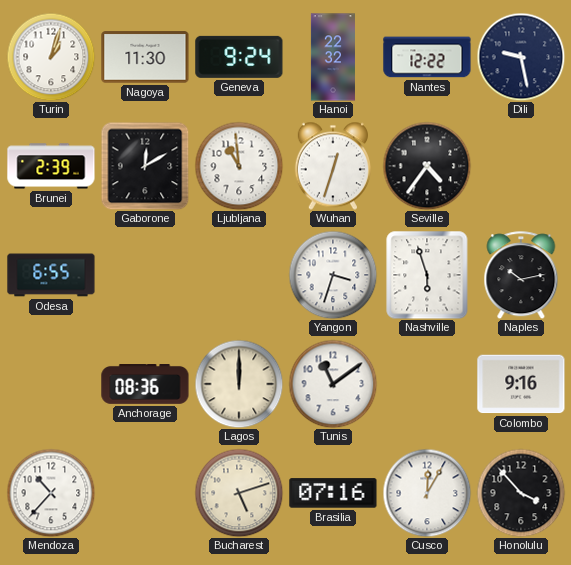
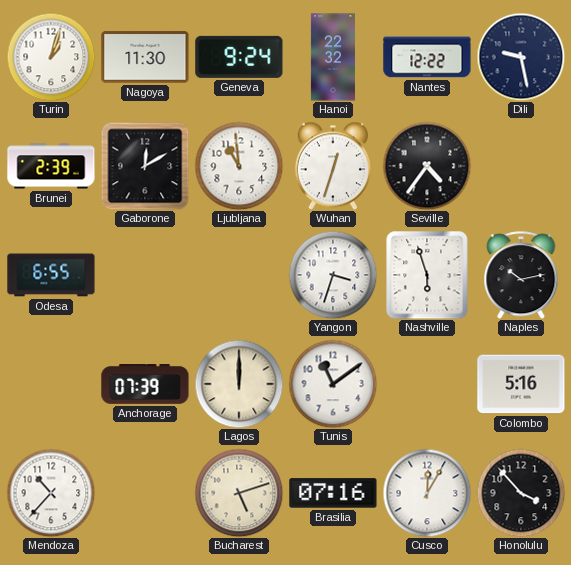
Anchorage: 08:36 -> 07:39
Colombo: 9:16 -> 5:16
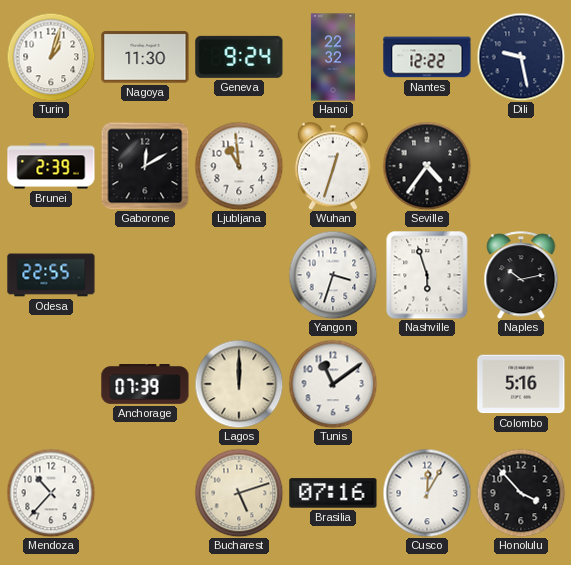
Odesa: 6:55 -> 22:55
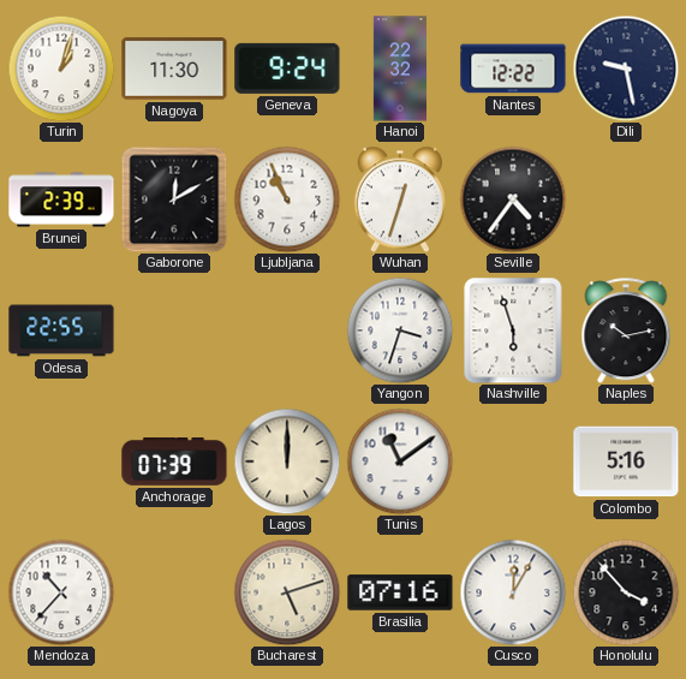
Ljubljana: 10:59 -> 10:56
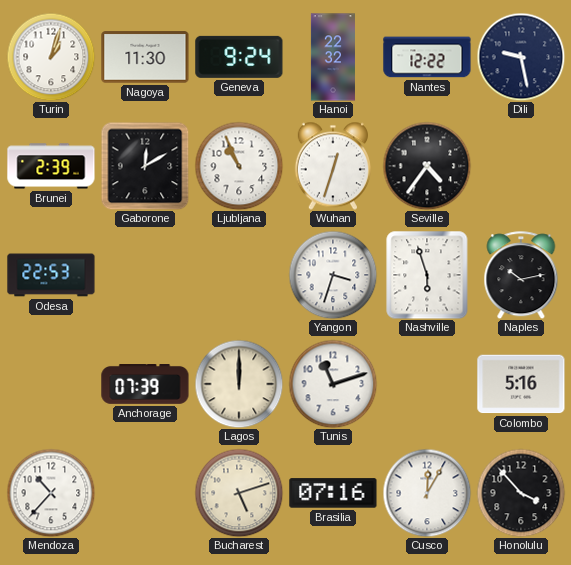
Odesa: 22:55 -> 22:53
Tunis: 11:09 -> 11:12
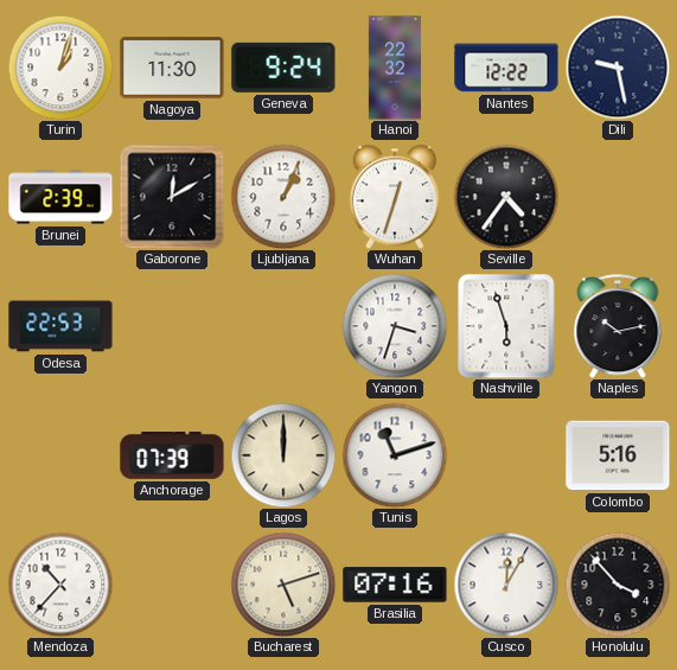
Ljubljana: 10:56 -> 1:04
